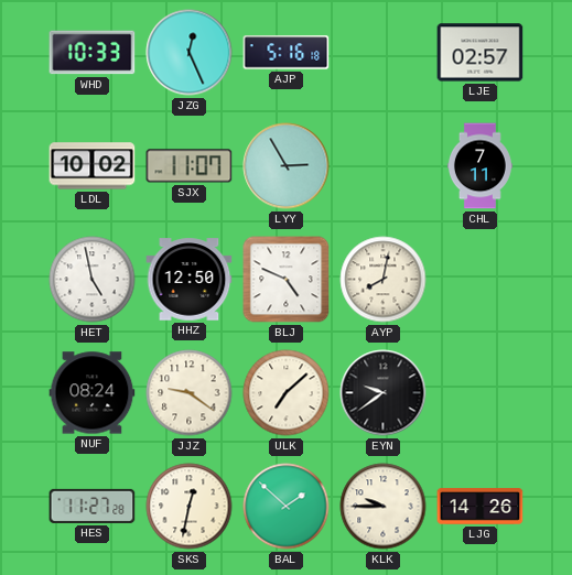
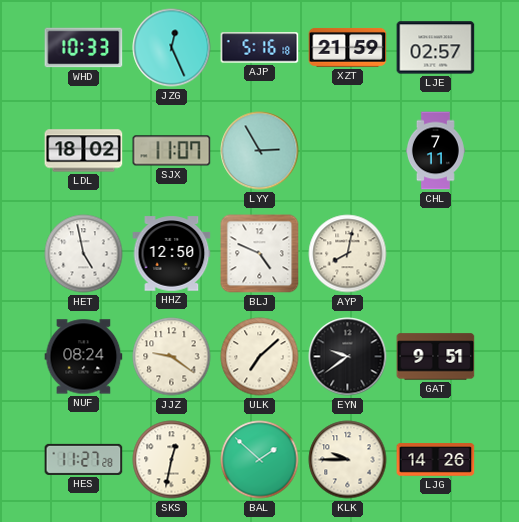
XZT: none -> 21:59
LDL: 10:02 -> 18:02
GAT: none -> 9:51
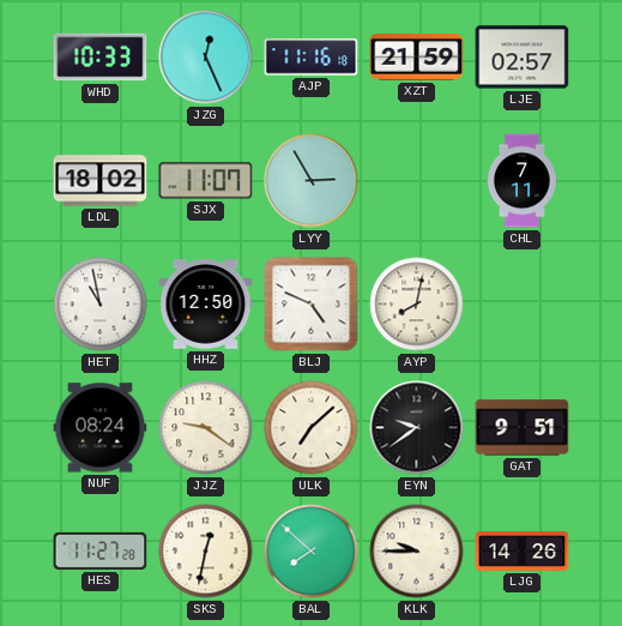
AJP: 5:16 -> 11:16
HET: 4:58 -> 10:58
BAL: 1:52 -> 7:52
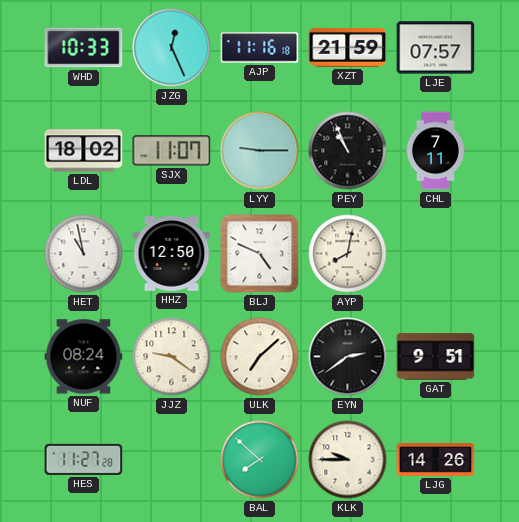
LJE: 02:57 -> 07:57
LYY: 2:55 -> 9:15
PEY: none -> 10:56
EYN: 9:39 -> 2:39
SKS: 12:32 -> none
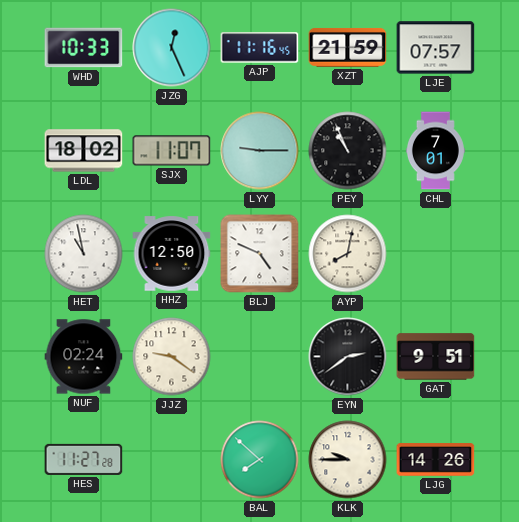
AJP: 11:16:18 -> 11:16:45
CHL: 7:11 -> 7:01
NUF: 08:24 -> 02:24
ULK: 7:08 -> none
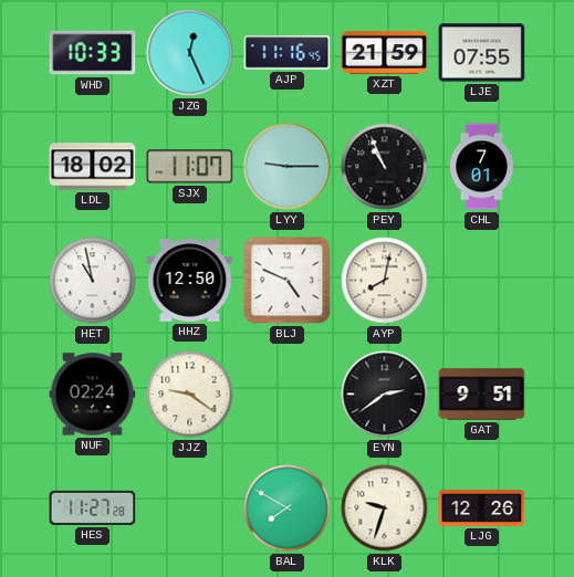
LJE: 07:57 -> 07:55
BAL: 7:52 -> 7:50
KLK: 9:45 -> 9:33
LJG: 14:26 -> 12:26
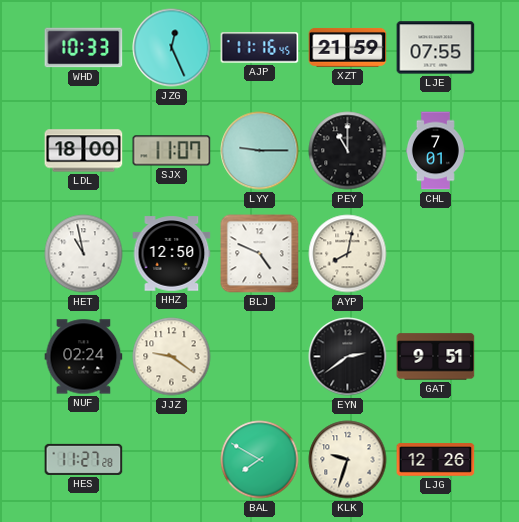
LDL: 18:02 -> 18:00
PEY: 10:56 -> 11:00
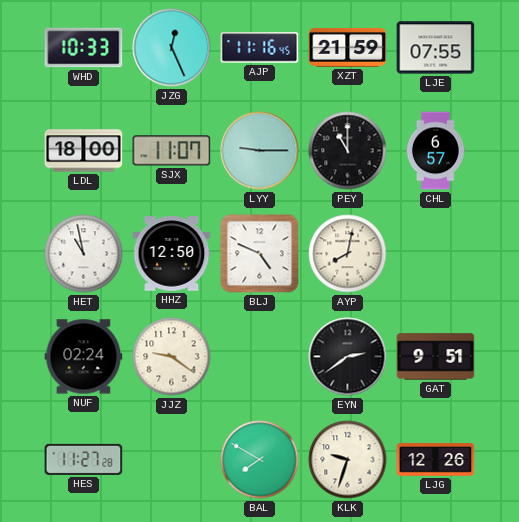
CHL: 7:01 -> 6:57
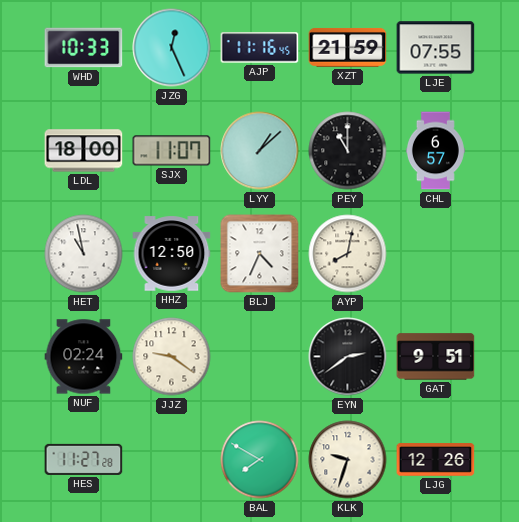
LYY: 9:15 -> 1:08
BLJ: 4:49 -> 4:34
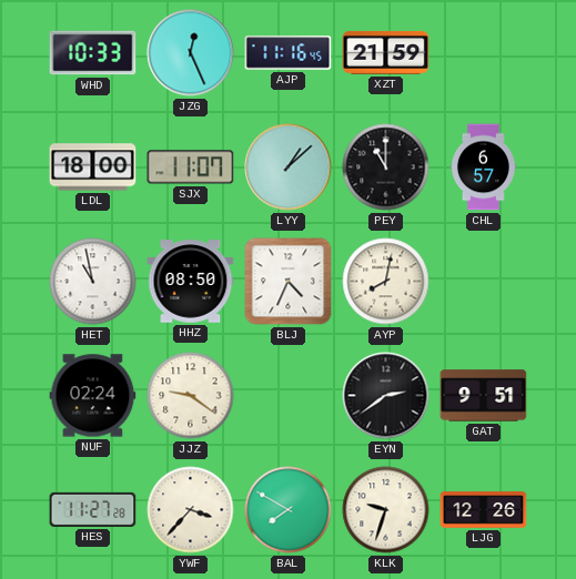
LJE: 07:55 -> none
HHZ: 12:50 -> 08:50
YWF: none -> 3:37
